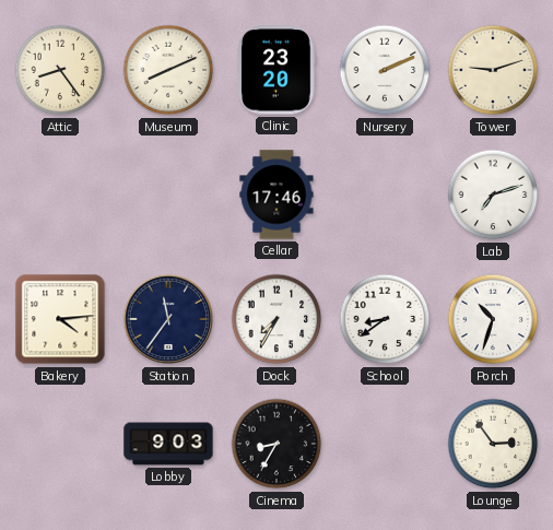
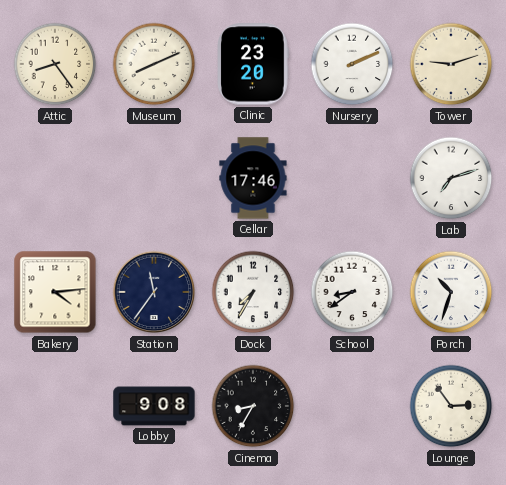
Lobby: 9:03 -> 9:08
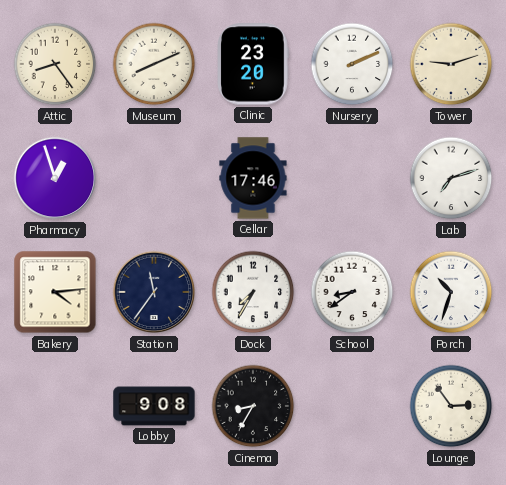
Pharmacy: none -> 12:57
